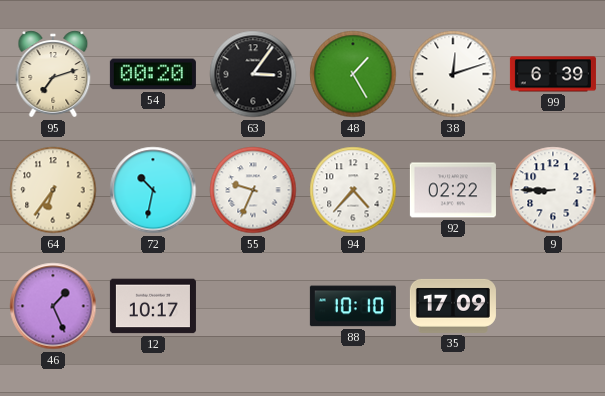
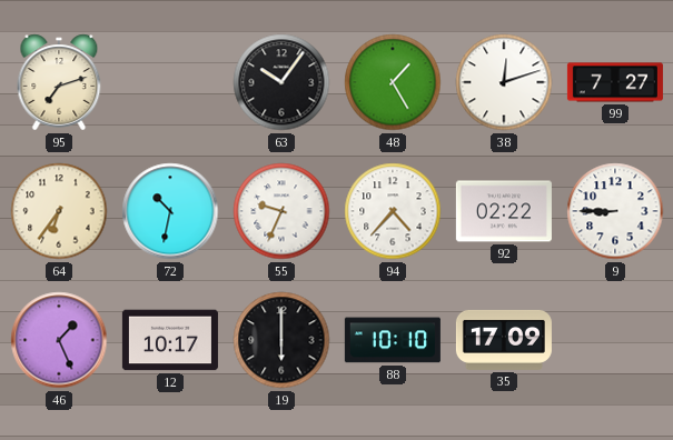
54: 00:20 -> none
63: 3:06 -> 10:06
99: 6:39 -> 7:27
19: none -> 6:00
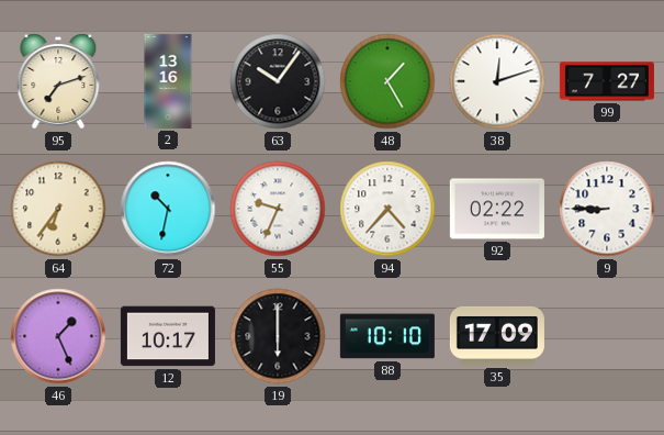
2: none -> 13:16
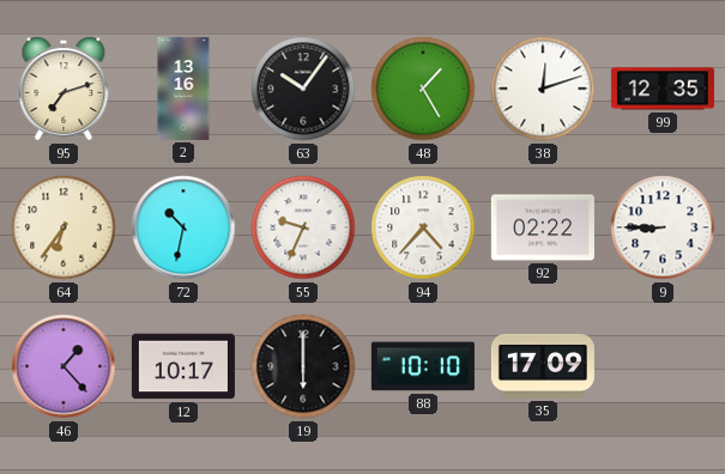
99: 7:27 -> 12:35
46: 1:26 -> 1:23
